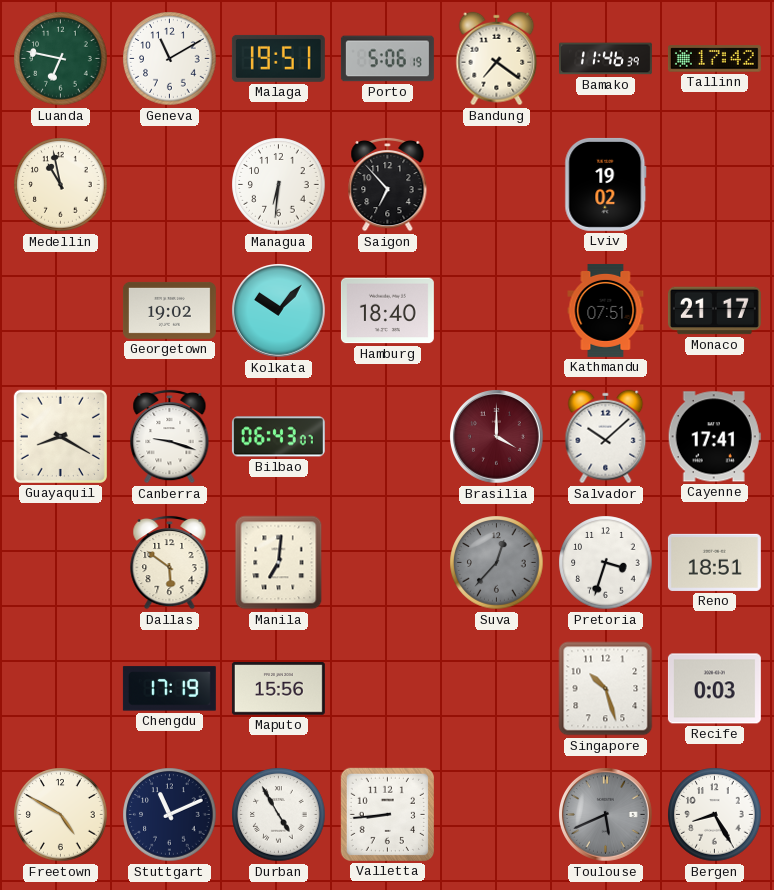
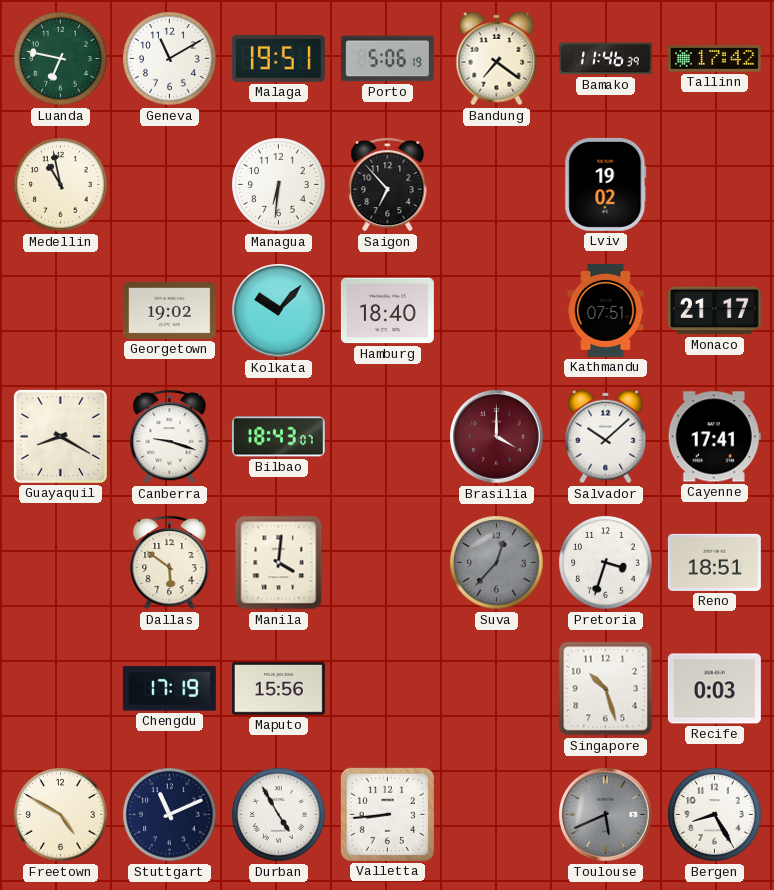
Bilbao: 06:43 -> 18:43
Manila: 7:01 -> 4:01
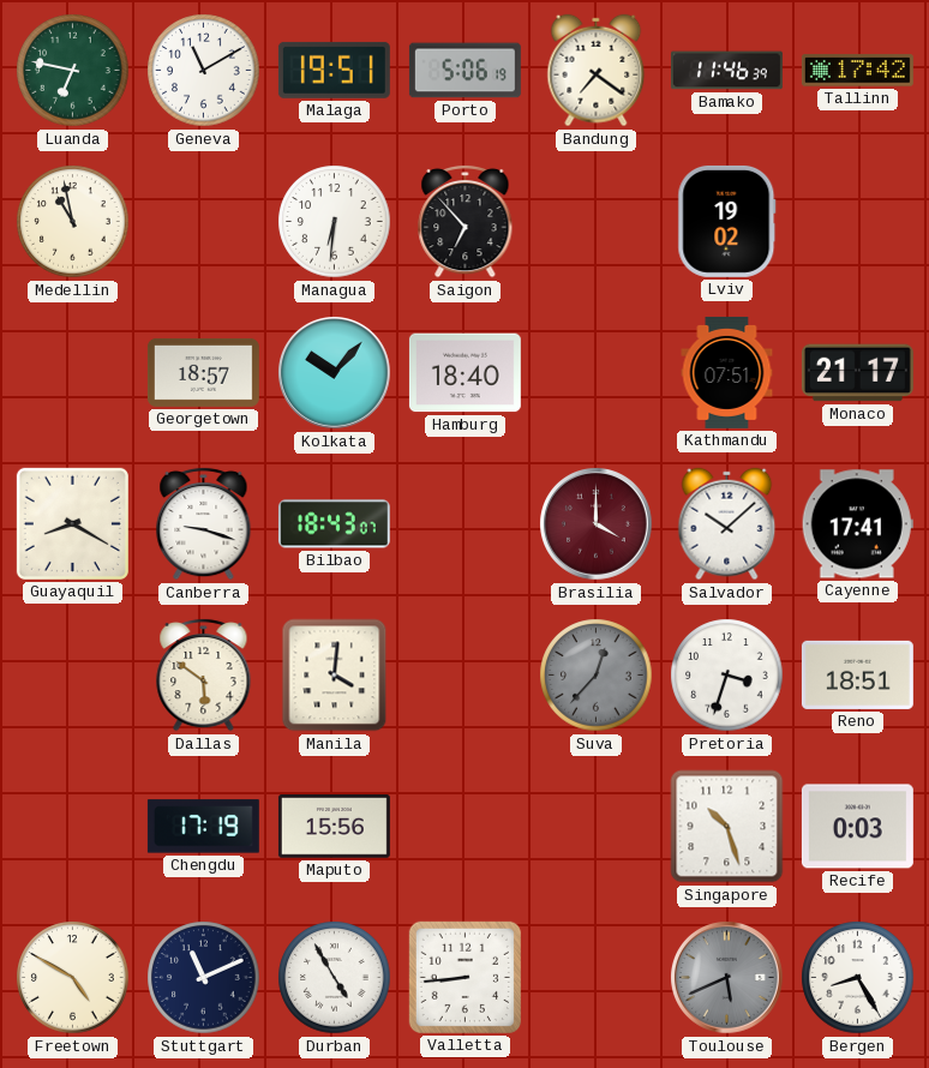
Georgetown: 19:02 -> 18:57
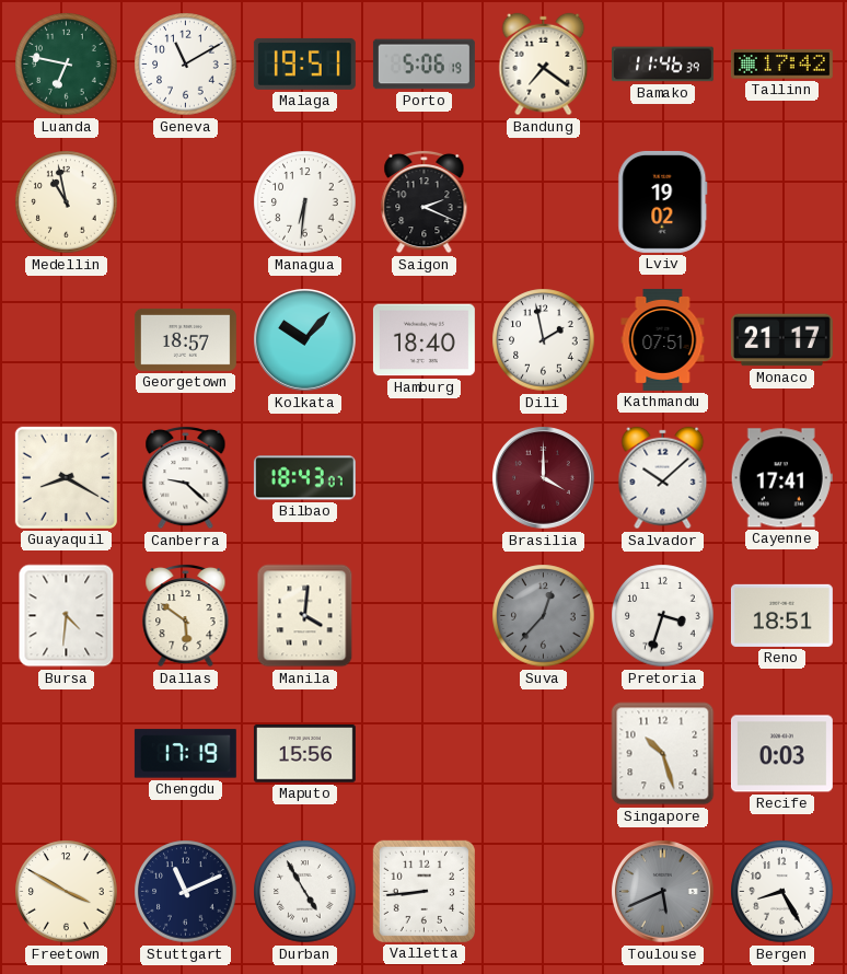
Saigon: 6:53 -> 2:19
Dili: none -> 1:58
Canberra: 9:18 -> 9:22
Bursa: none -> 4:31
Freetown: 4:50 -> 3:50
